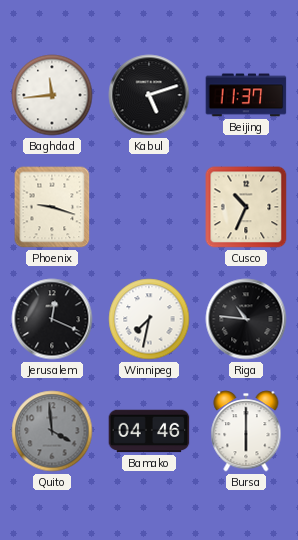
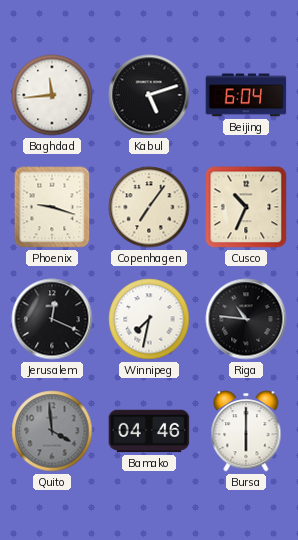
Beijing: 11:37 -> 6:04
Copenhagen: none -> 7:06
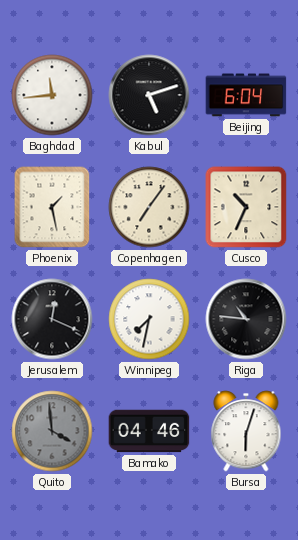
Phoenix: 9:18 -> 1:28
Bursa: 6:00 -> 6:03
